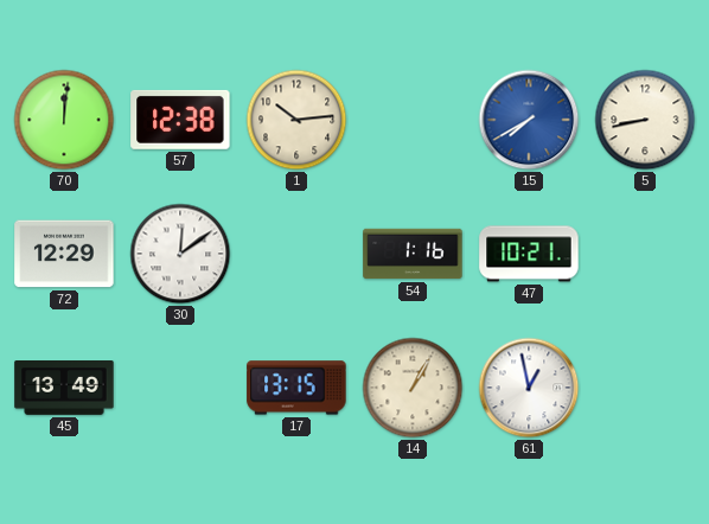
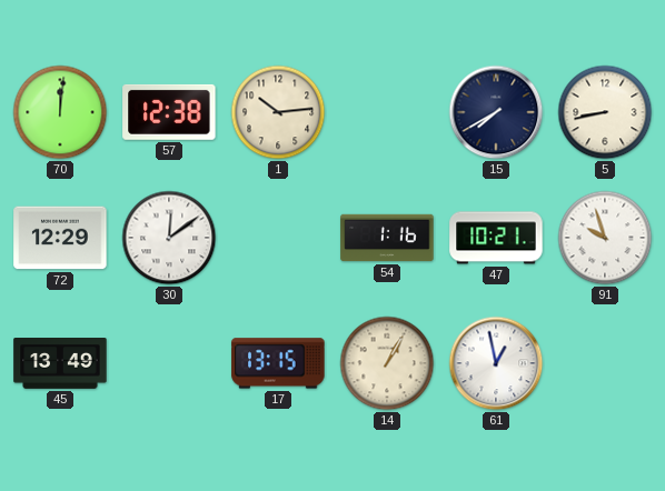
15 dial: blue -> navy
91: none -> 9:57
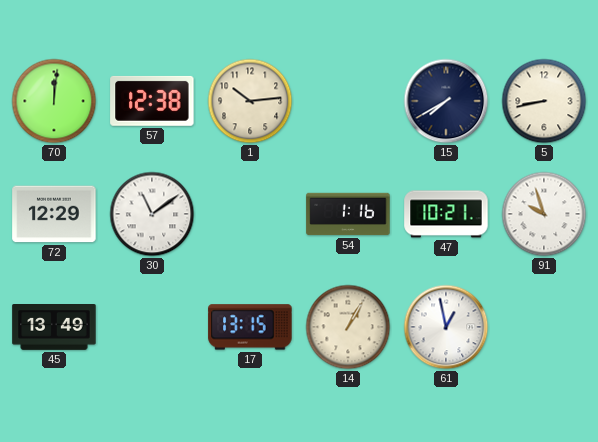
30: 12:09 -> 11:09
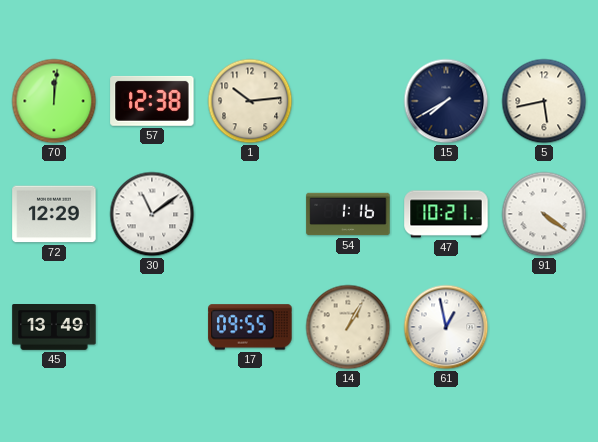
5: 8:43 -> 5:43
91: 9:57 -> 4:21
17: 13:15 -> 09:55
